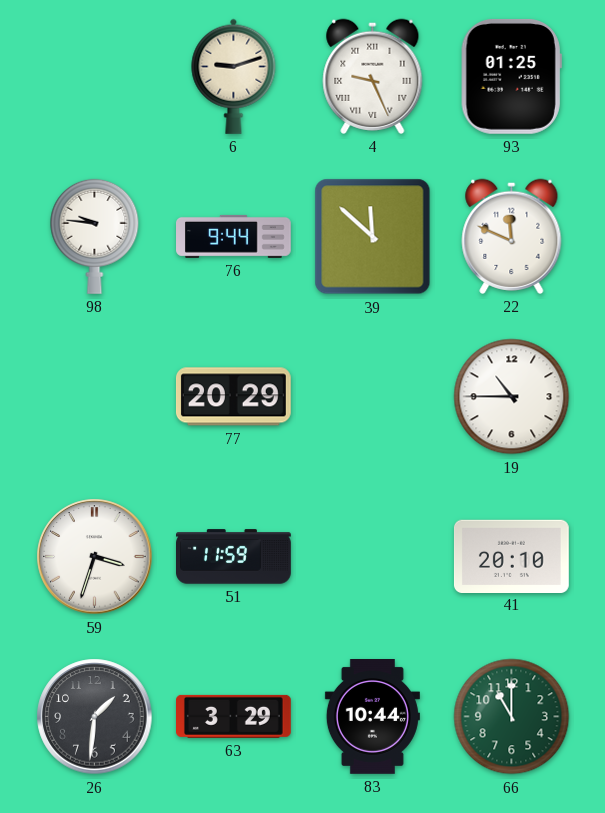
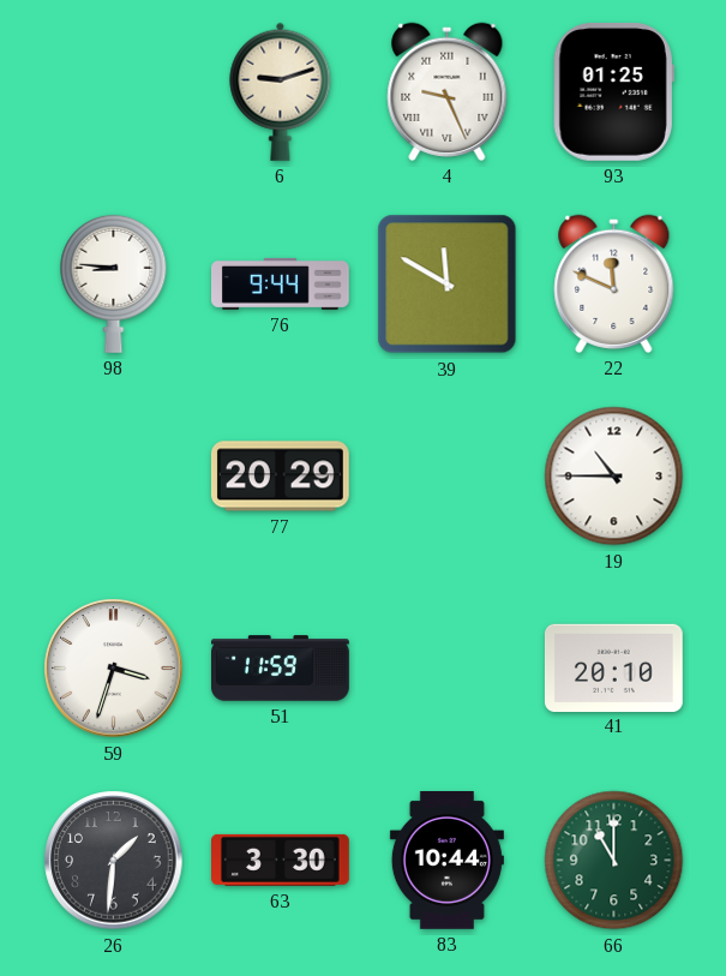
98: 9:46 -> 8:46
39: 11:52 -> 11:50
63: 3:29 -> 3:30
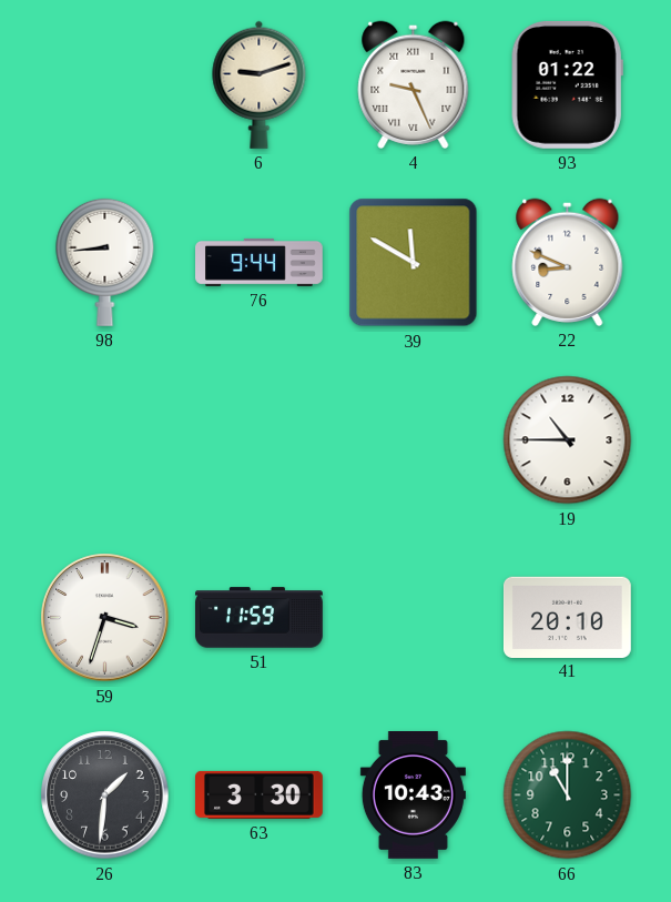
93: 01:25 -> 01:22
98: 8:46 -> 8:44
22: 11:49 -> 8:49
77: 20:29 -> none
83: 10:44 -> 10:43
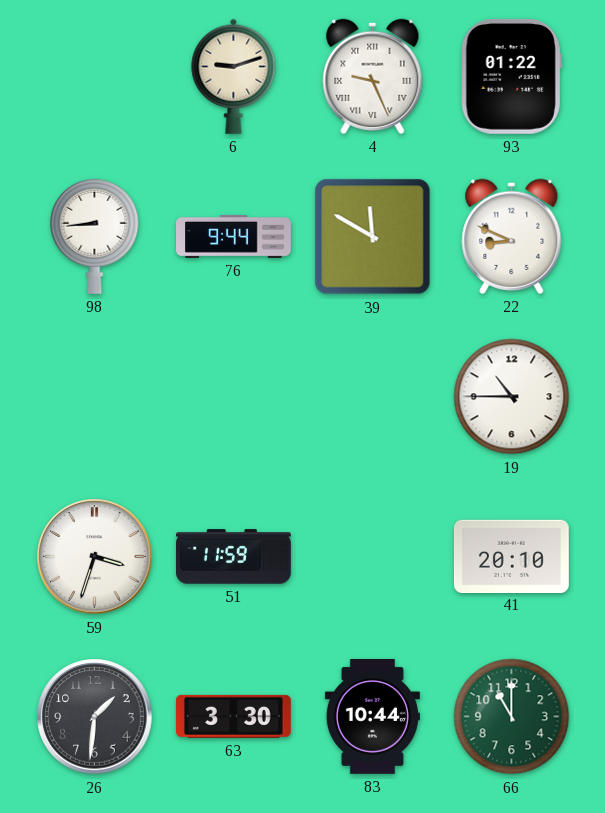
83: 10:43 -> 10:44
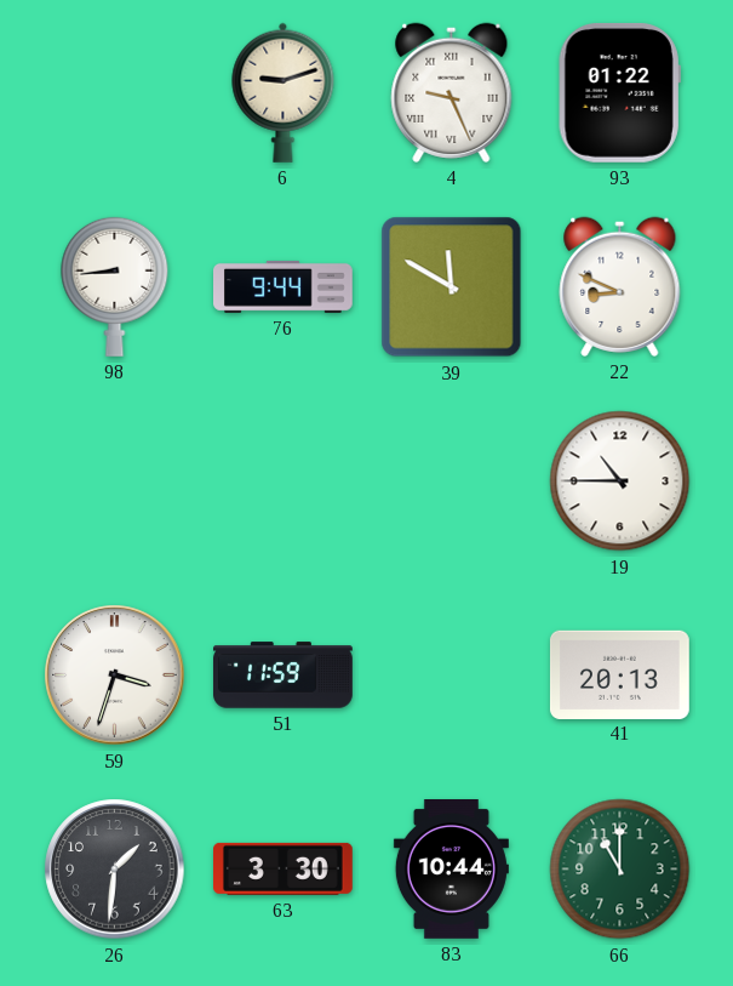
41: 20:10 -> 20:13
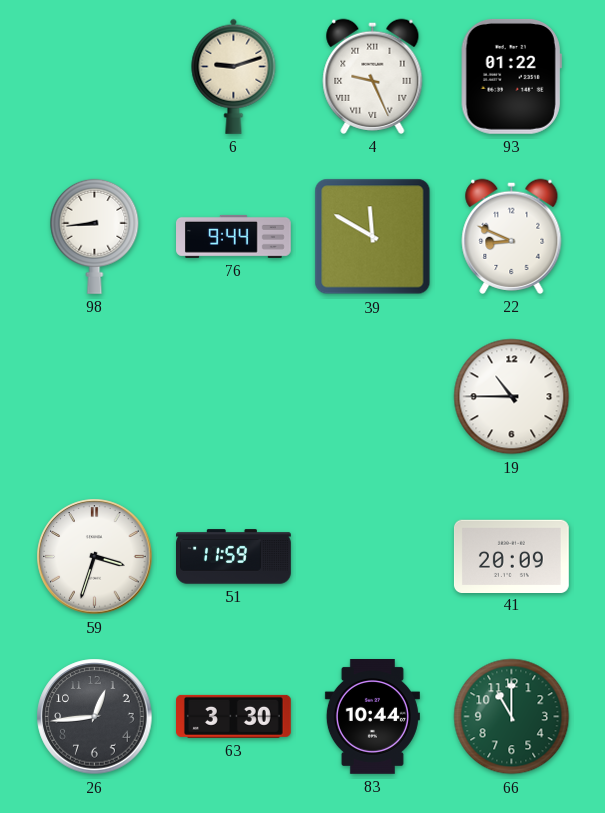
41: 20:13 -> 20:09
26: 1:31 -> 12:44
